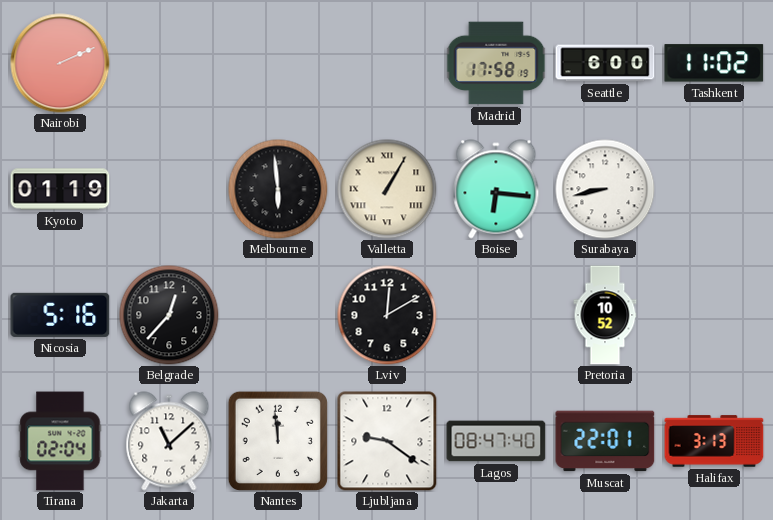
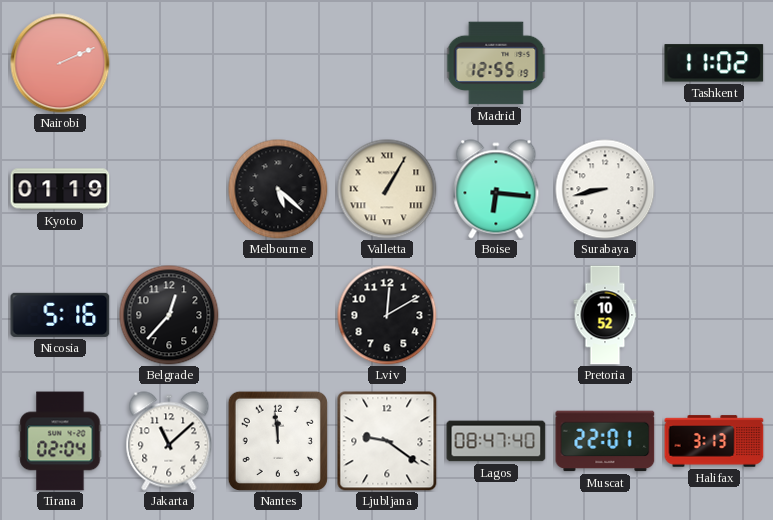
Madrid: 17:58 -> 12:55
Seattle: 6:00 -> none
Melbourne: 5:59 -> 5:22
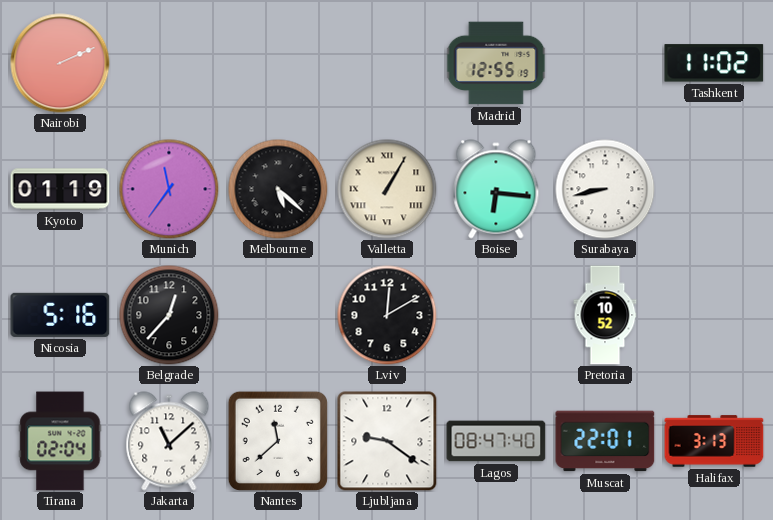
Munich: none -> 11:36
Nantes: 11:59 -> 11:38
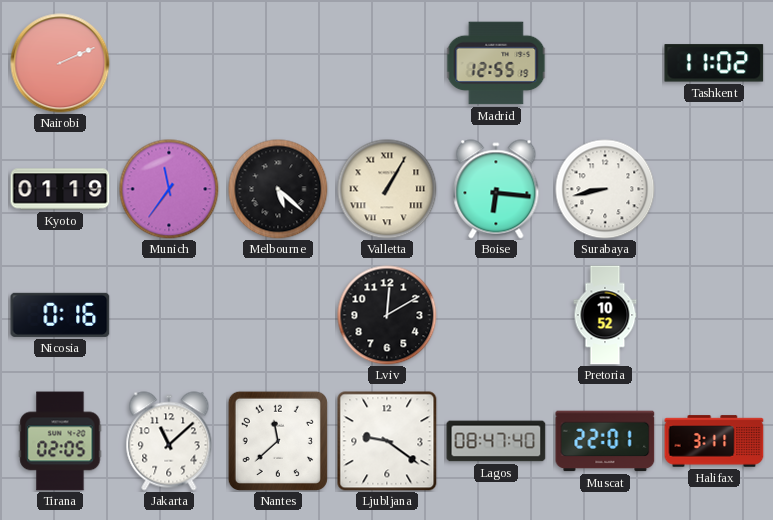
Nicosia: 5:16 -> 0:16
Belgrade: 12:37 -> none
Tirana: 02:04 -> 02:05
Halifax: 3:13 -> 3:11
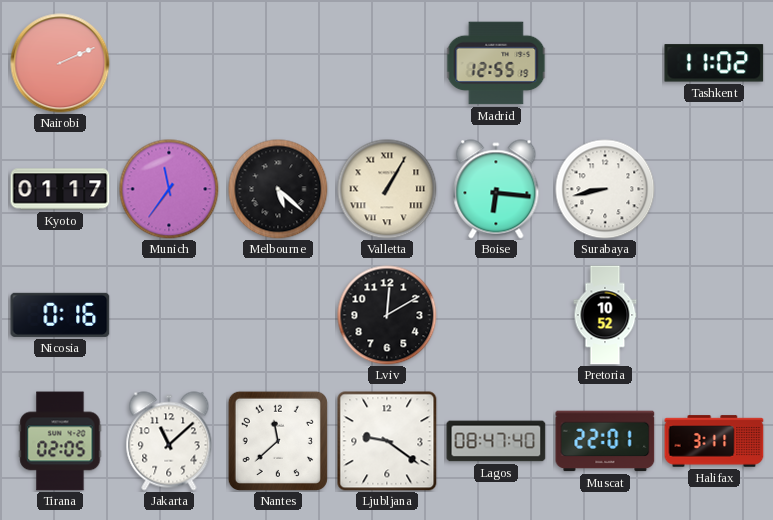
Kyoto: 01:19 -> 01:17
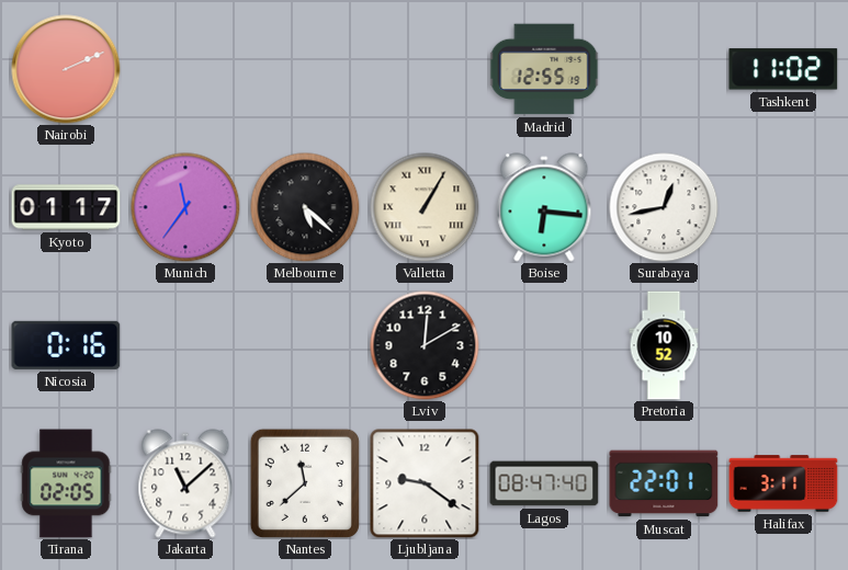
Surabaya: 8:43 -> 12:43
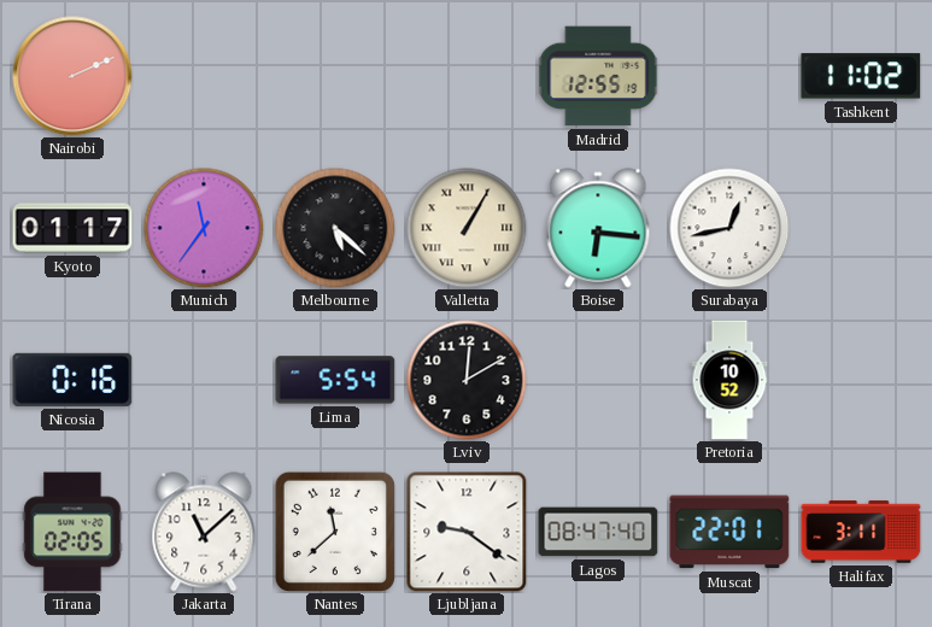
Lima: none -> 5:54
